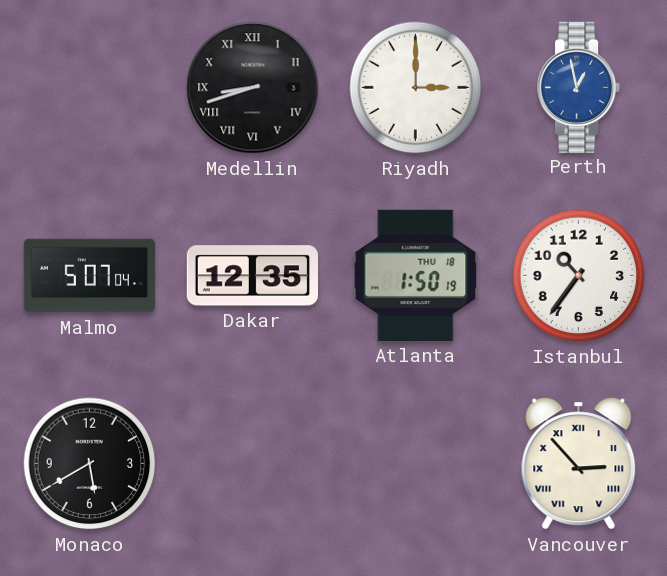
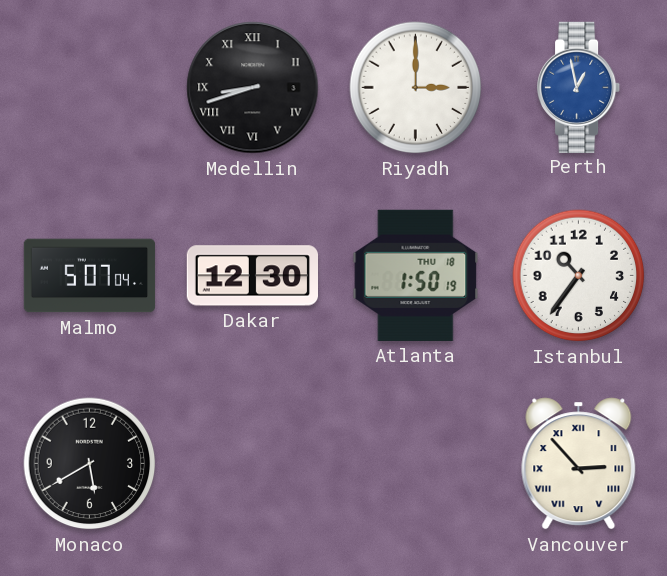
Dakar: 12:35 -> 12:30
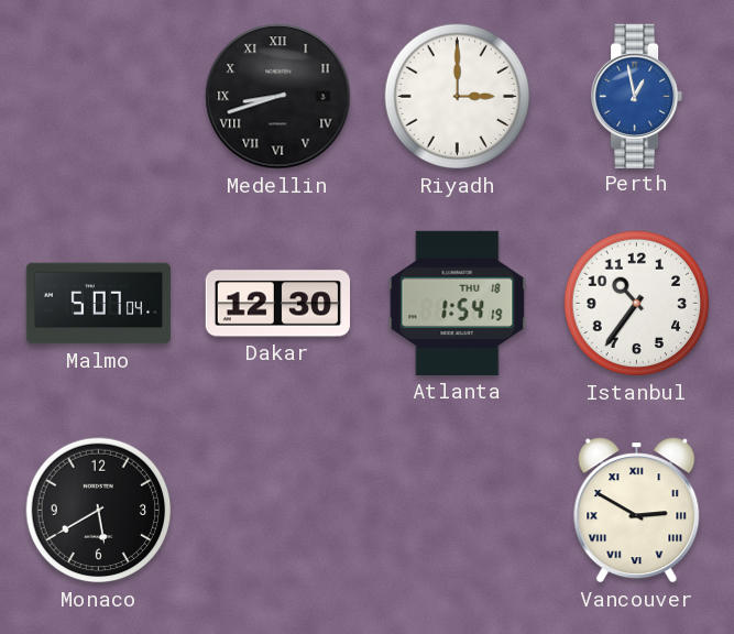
Atlanta: 1:50 -> 1:54
Vancouver: 2:53 -> 2:50
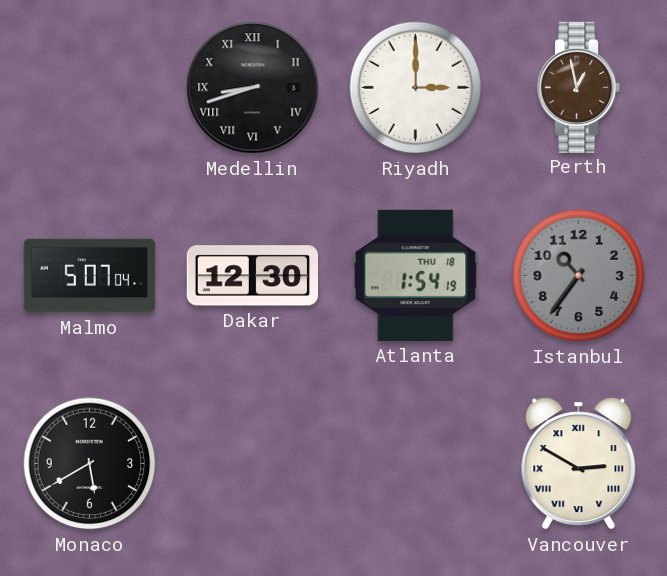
Perth dial: blue -> brown
Istanbul dial: white -> grey
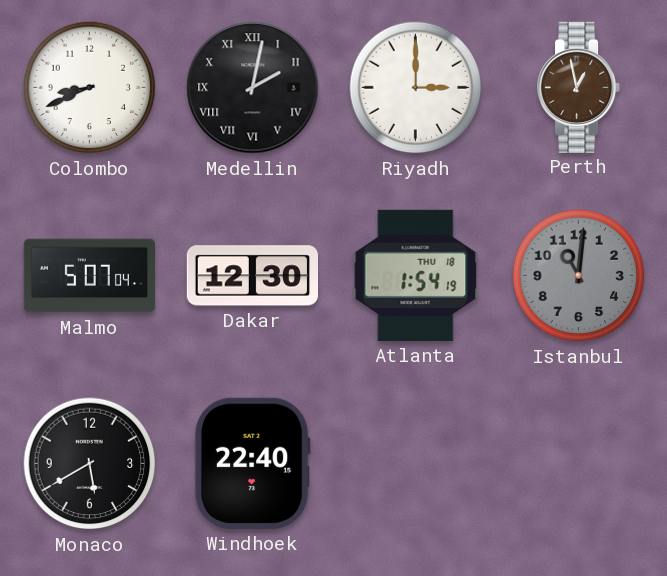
Colombo: none -> 8:41
Medellin: 8:42 -> 2:02
Istanbul: 10:36 -> 11:01
Windhoek: none -> 22:40
Vancouver: 2:50 -> none
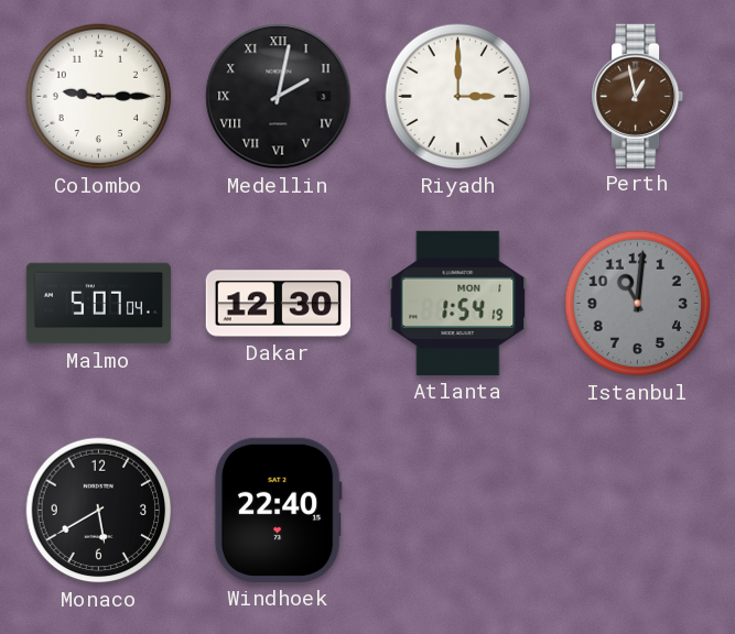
Colombo: 8:41 -> 9:15
Atlanta date: THU 18 -> MON 1
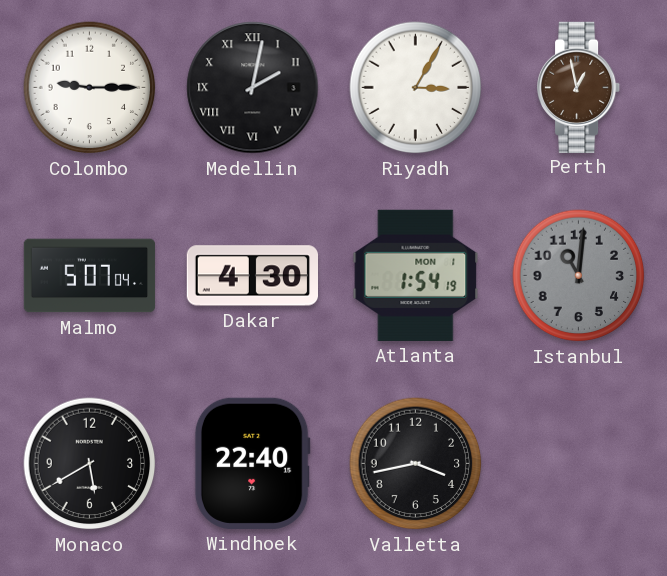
Riyadh: 3:00 -> 3:05
Dakar: 12:30 -> 4:30
Valletta: none -> 3:43
